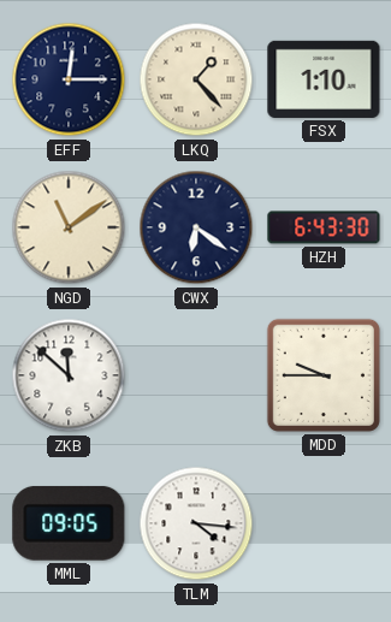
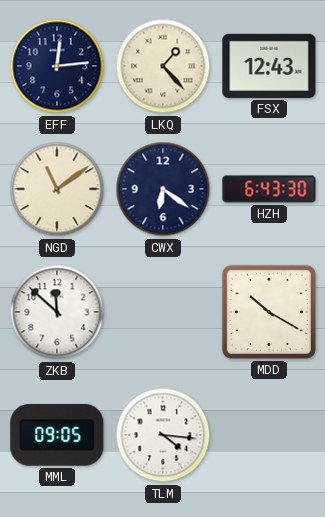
EFF: 12:15 -> 12:14
FSX: 1:10 -> 12:43
MDD: 9:45 -> 10:20
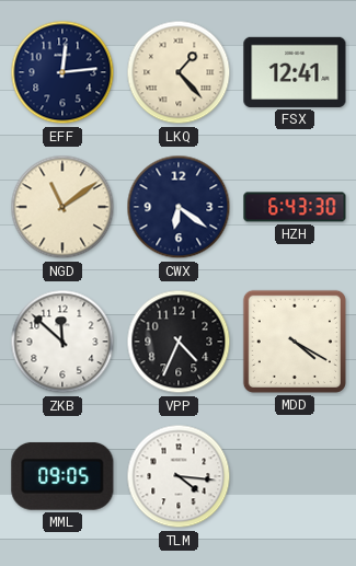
FSX: 12:43 -> 12:41
VPP: none -> 4:34
MDD: 10:20 -> 4:20
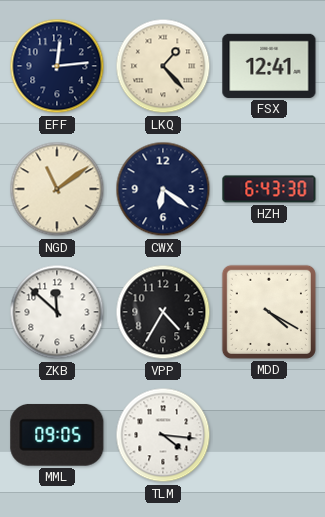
VPP: 4:34 -> 4:35
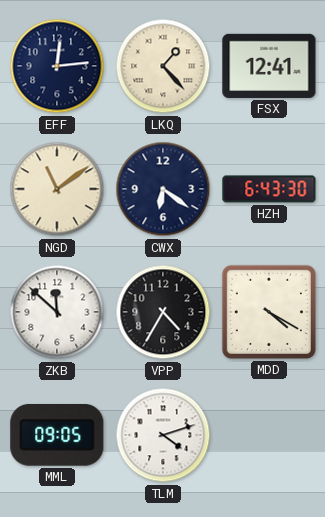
TLM: 4:16 -> 4:12
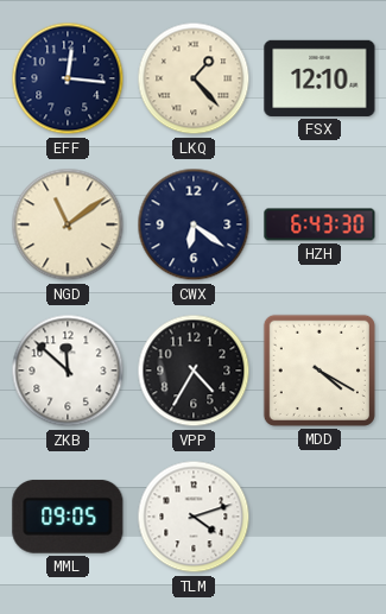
EFF: 12:14 -> 12:16
FSX: 12:41 -> 12:10
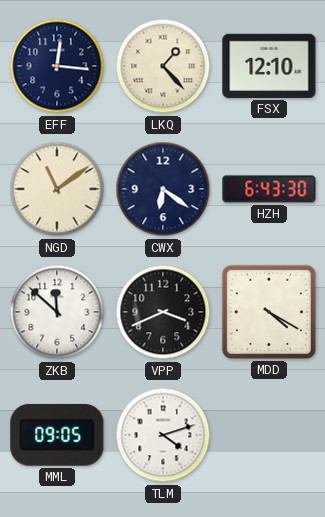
VPP: 4:35 -> 3:41
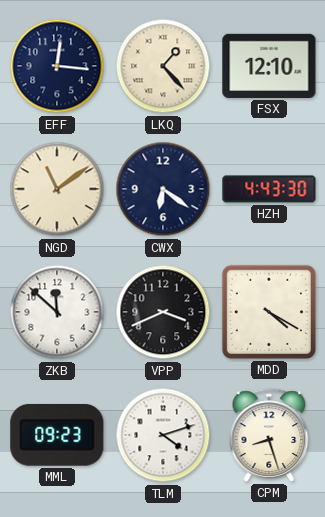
HZH: 6:43 -> 4:43
MML: 09:05 -> 09:23
CPM: none -> 8:27
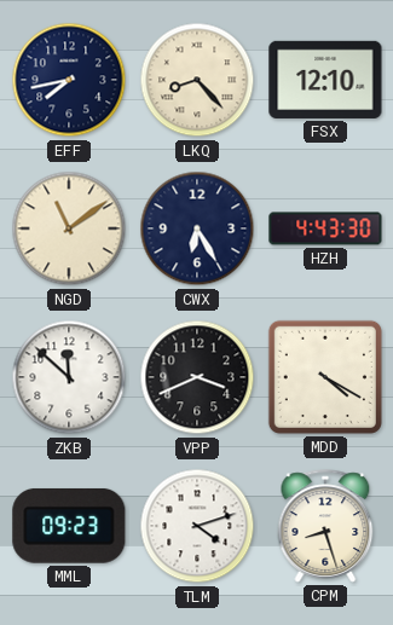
EFF: 12:16 -> 7:43
LKQ: 1:23 -> 8:23
CWX: 6:21 -> 6:25
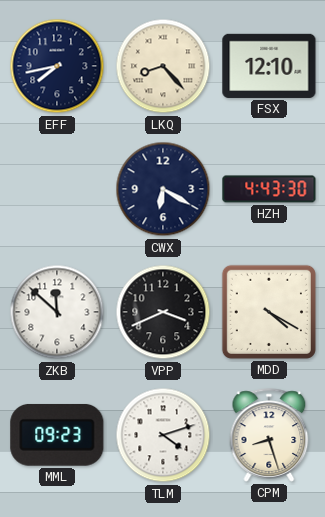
NGD: 11:09 -> none
CWX: 6:25 -> 6:20
